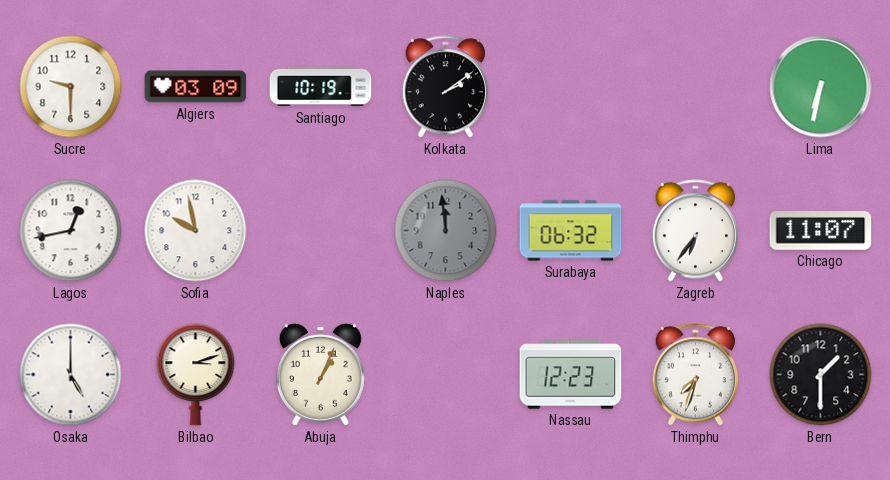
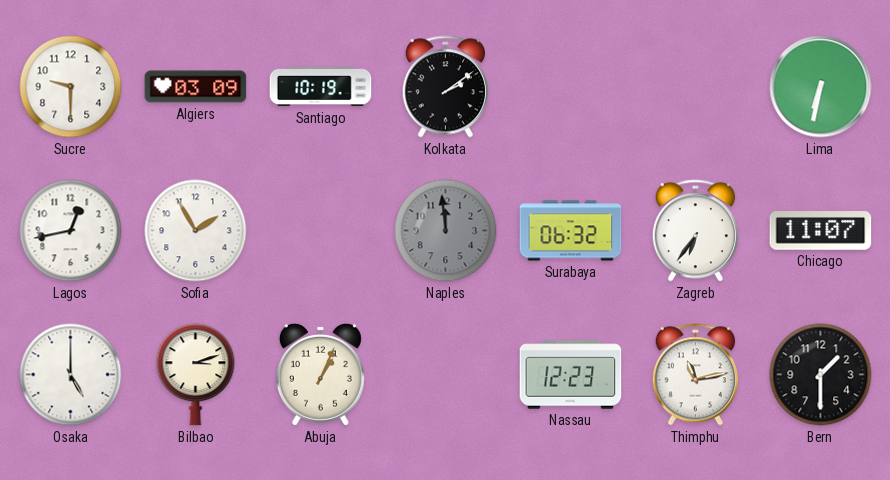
Sofia: 9:58 -> 1:55
Thimphu: 7:33 -> 11:13
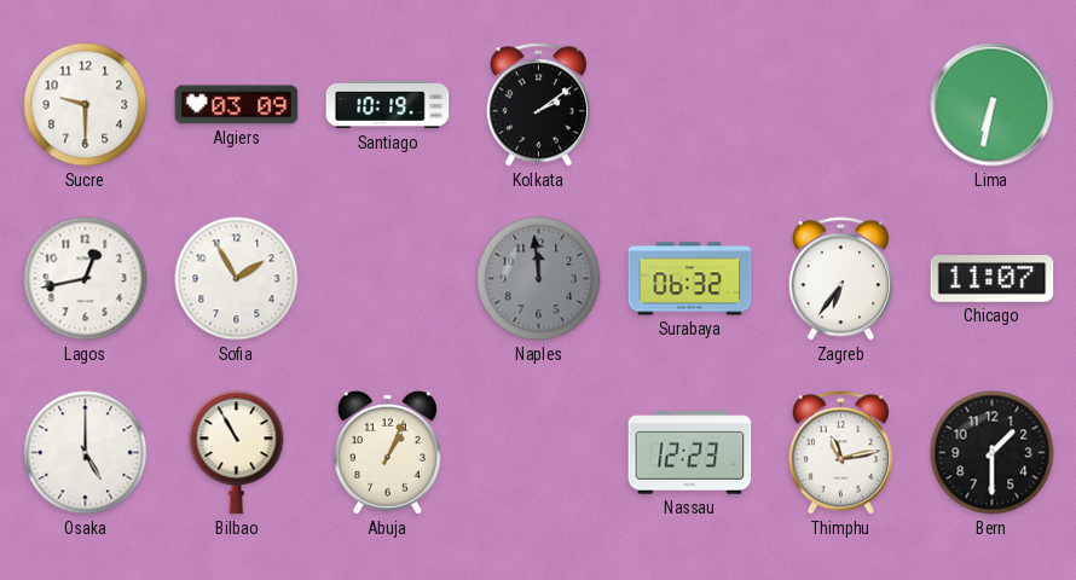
Bilbao: 3:12 -> 10:55
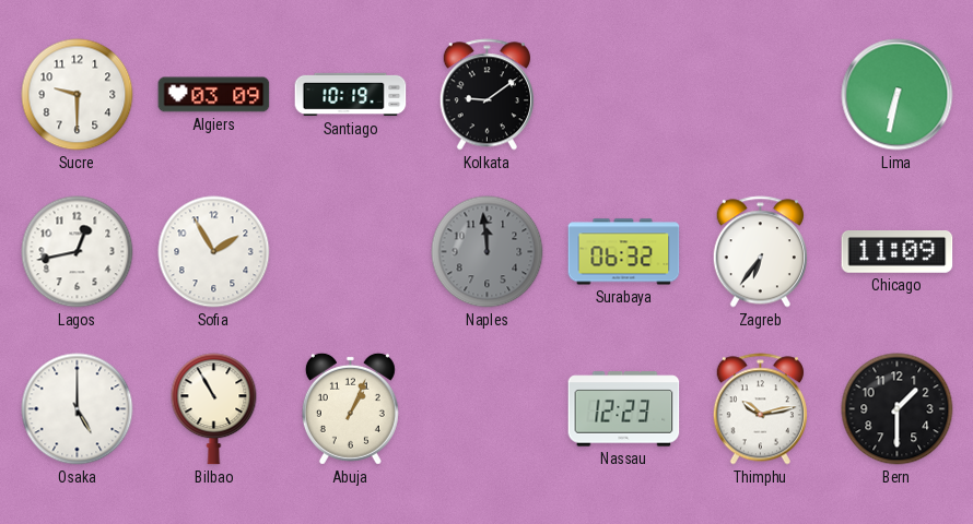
Kolkata: 2:09 -> 9:09
Chicago: 11:07 -> 11:09
Thimphu: 11:13 -> 10:13
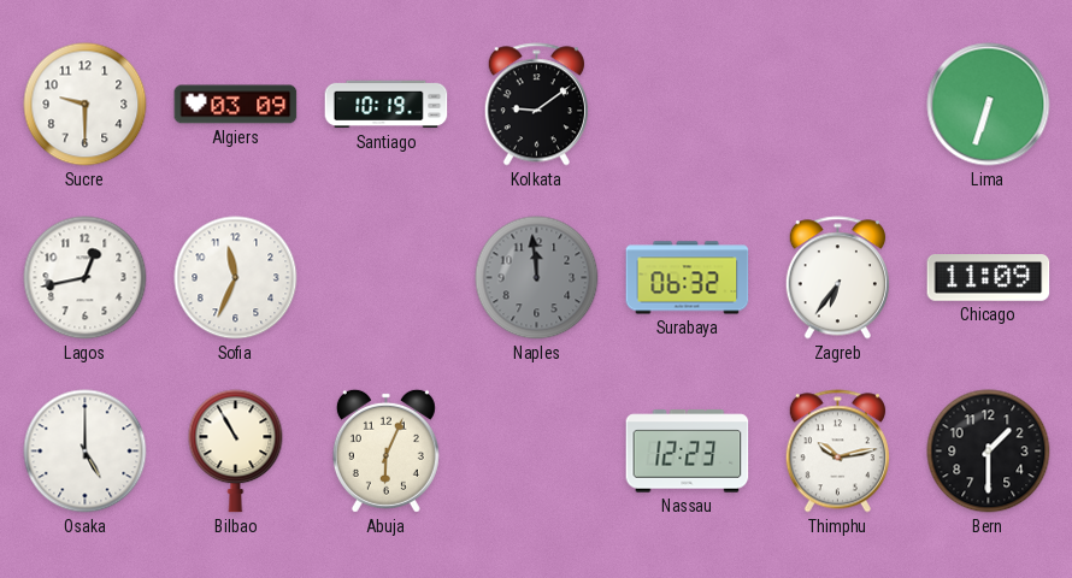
Lima: 6:32 -> 6:33
Sofia: 1:55 -> 11:34
Abuja: 1:04 -> 6:04
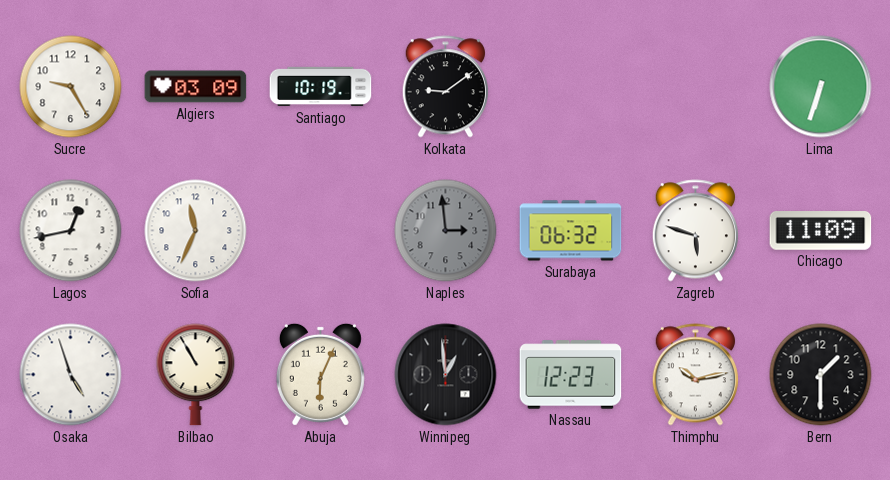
Sucre: 9:30 -> 9:25
Naples: 11:59 -> 2:59
Zagreb: 6:36 -> 5:48
Osaka: 5:00 -> 4:57
Winnipeg: none -> 12:59
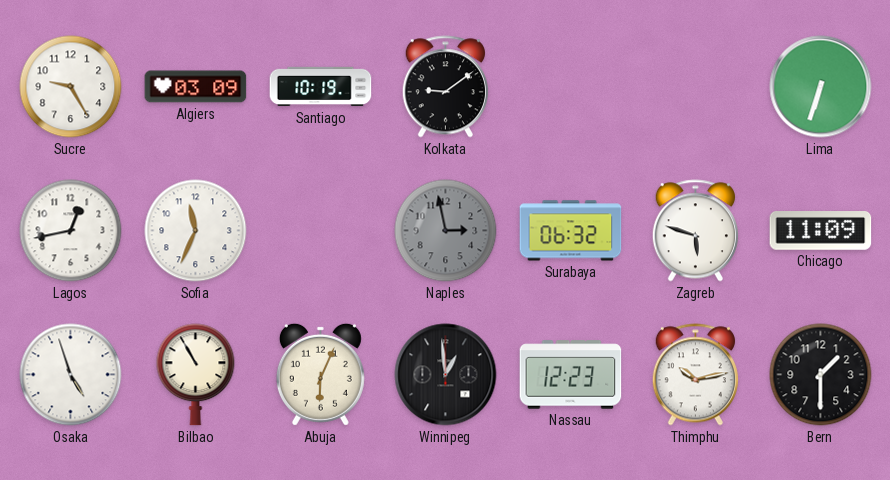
Naples: 2:59 -> 2:58
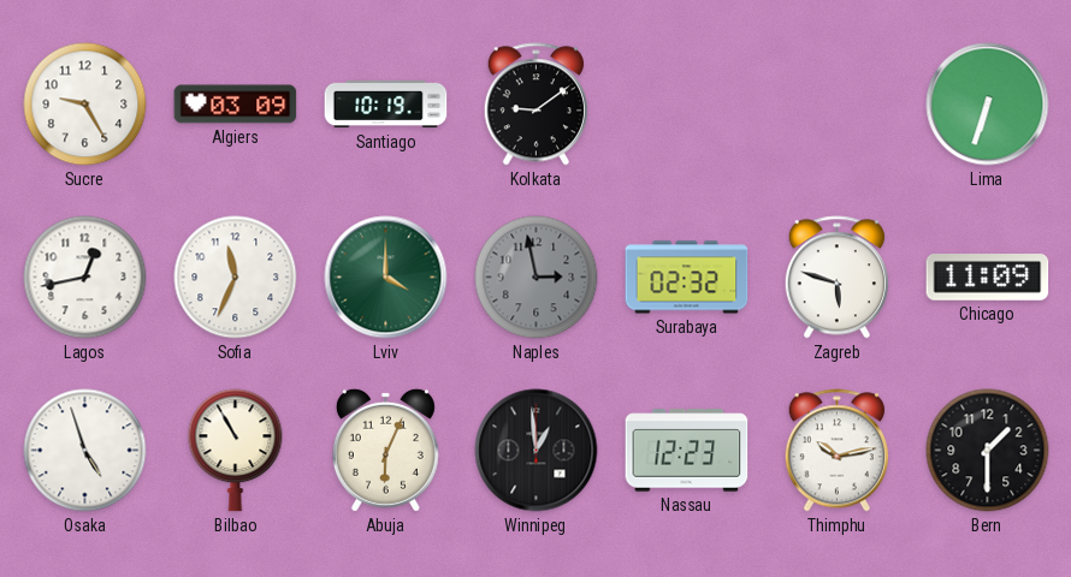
Lviv: none -> 4:00
Surabaya: 06:32 -> 02:32
